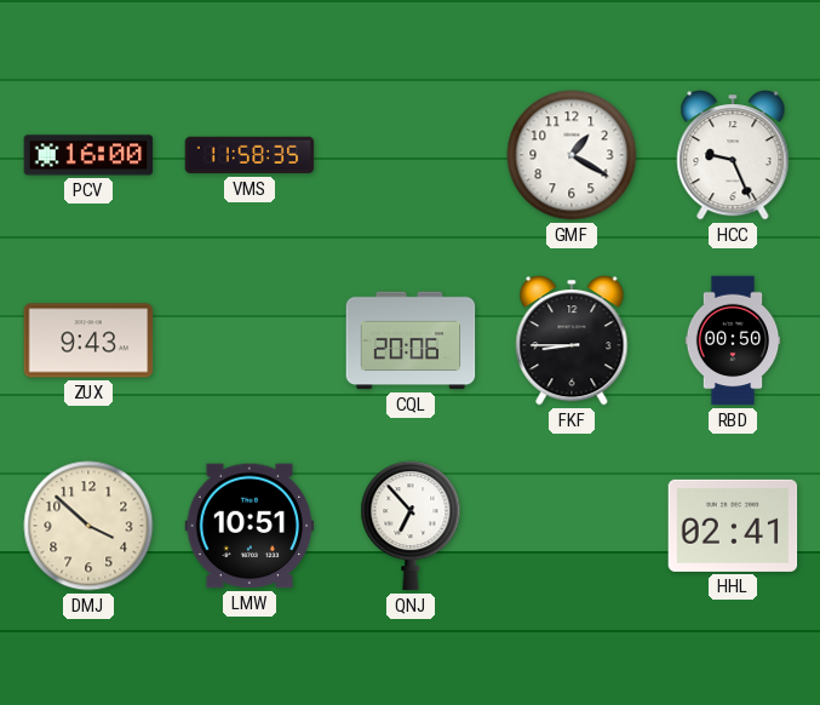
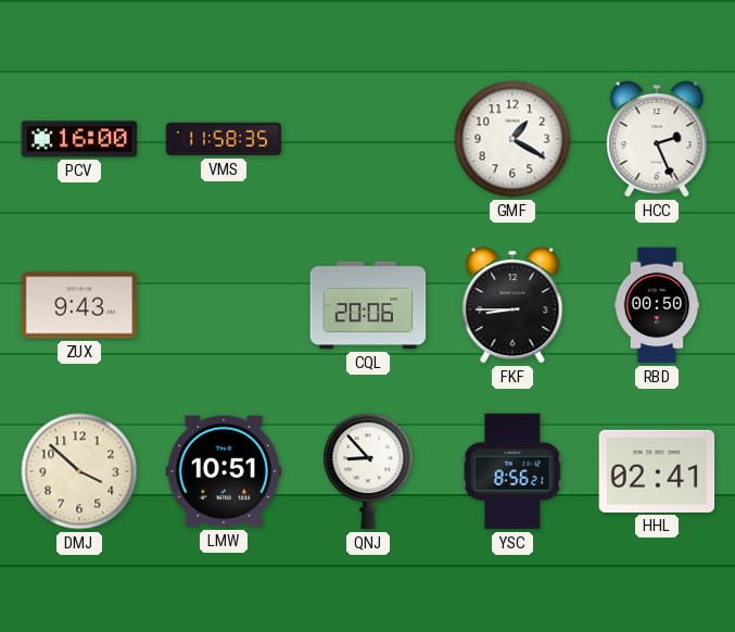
HCC: 9:26 -> 2:26
QNJ: 6:53 -> 8:53
YSC: none -> 8:56
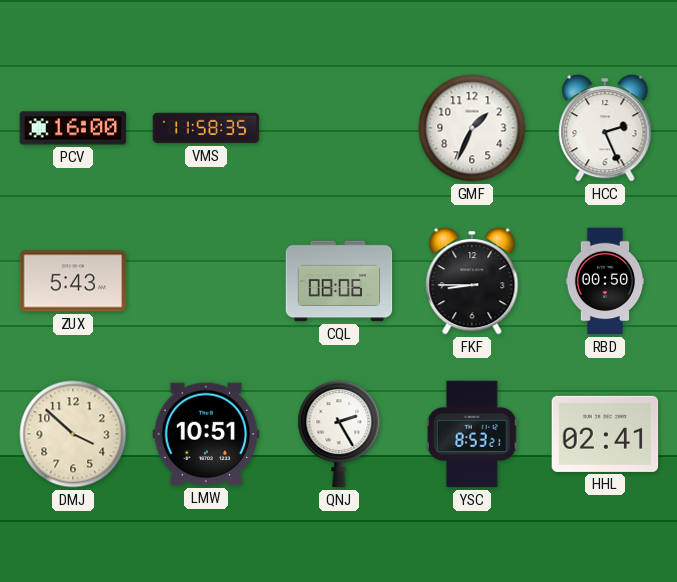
GMF: 1:20 -> 1:34
ZUX: 9:43 -> 5:43
CQL: 20:06 -> 08:06
QNJ: 8:53 -> 2:25
YSC: 8:56 -> 8:53
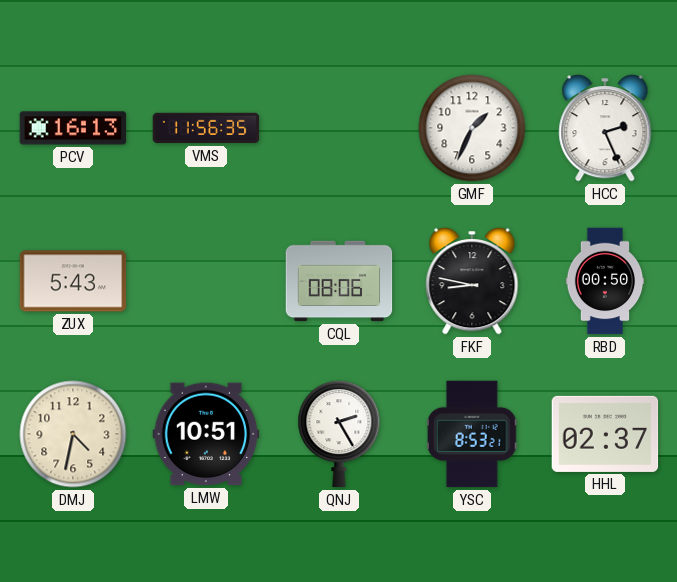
PCV: 16:00 -> 16:13
VMS: 11:58 -> 11:56
FKF: 8:45 -> 8:47
DMJ: 3:52 -> 4:32
HHL: 02:41 -> 02:37
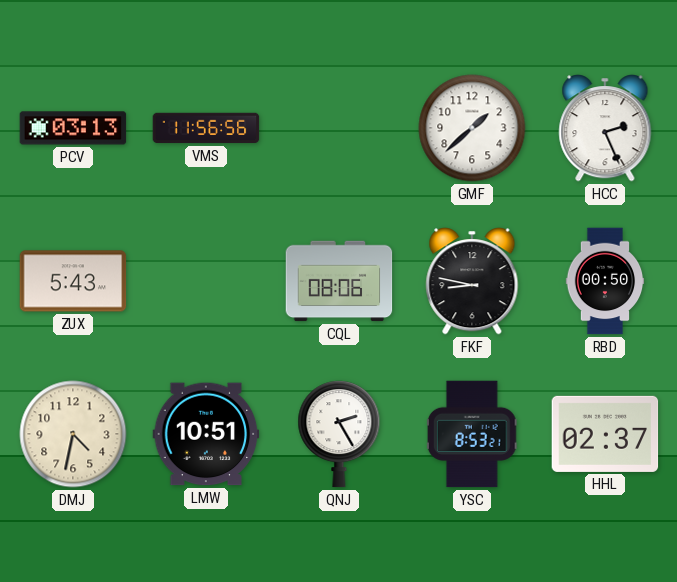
PCV: 16:13 -> 03:13
VMS: 11:56:35 -> 11:56:56
GMF: 1:34 -> 1:38
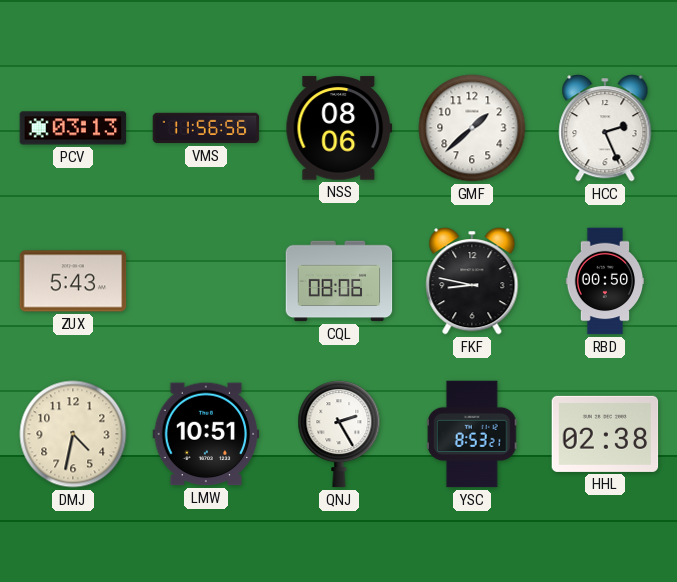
NSS: none -> 08:06
HHL: 02:37 -> 02:38
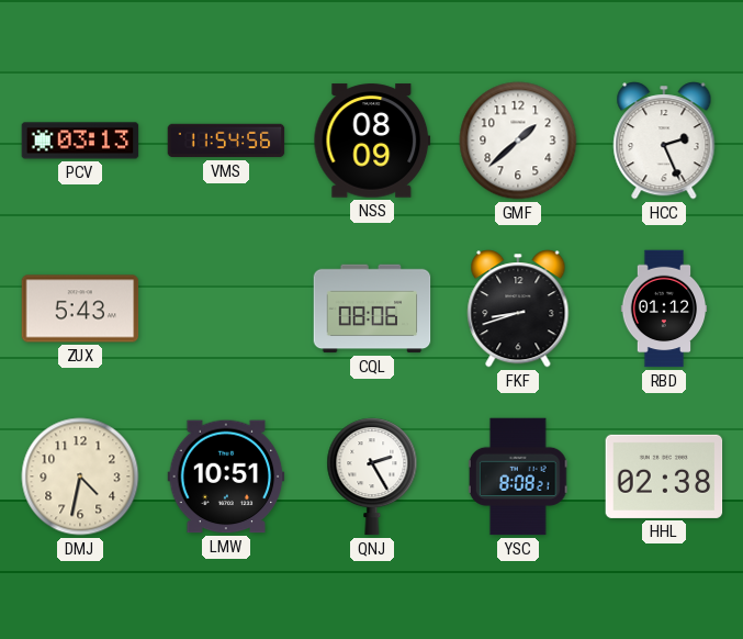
VMS: 11:56 -> 11:54
NSS: 08:06 -> 08:09
FKF: 8:47 -> 8:42
RBD: 00:50 -> 01:12
YSC: 8:53 -> 8:08
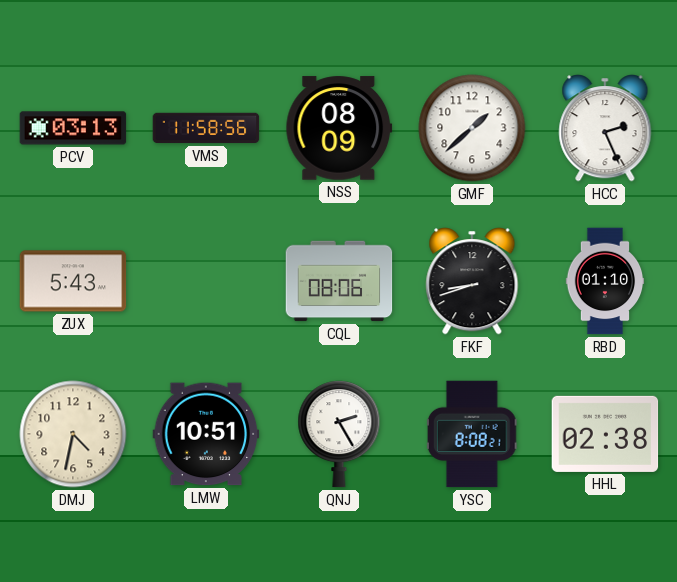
VMS: 11:54 -> 11:58
RBD: 01:12 -> 01:10
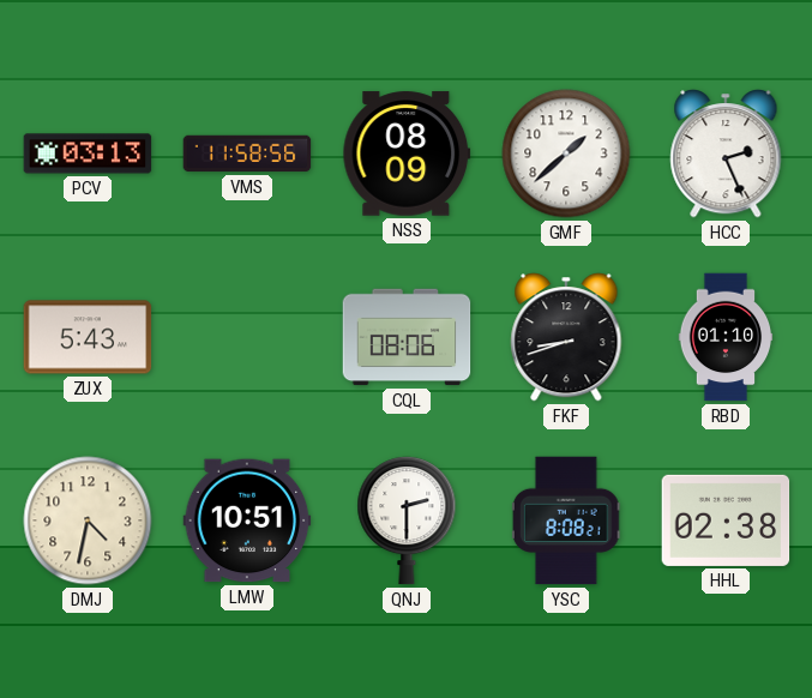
QNJ: 2:25 -> 2:30
